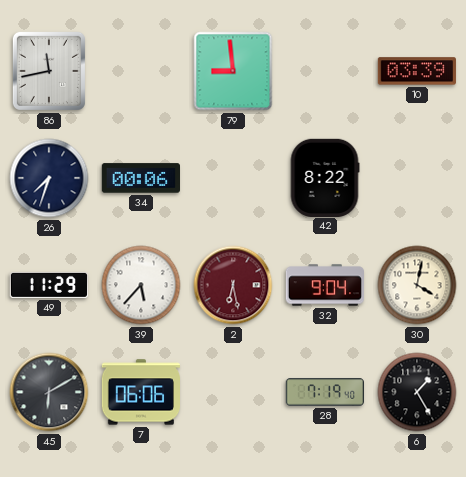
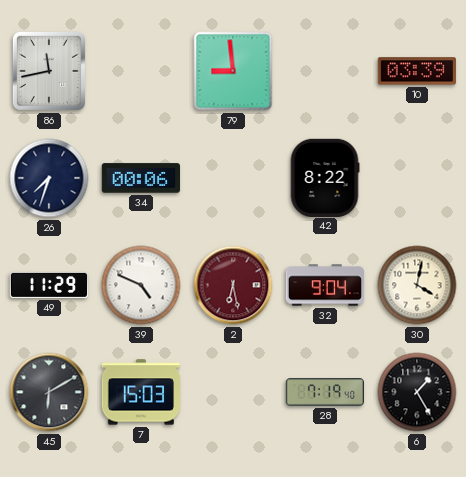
39: 5:37 -> 4:49
7: 06:06 -> 15:03
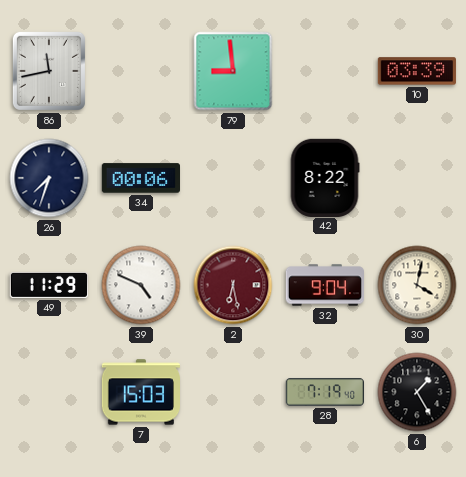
45: 6:10 -> none
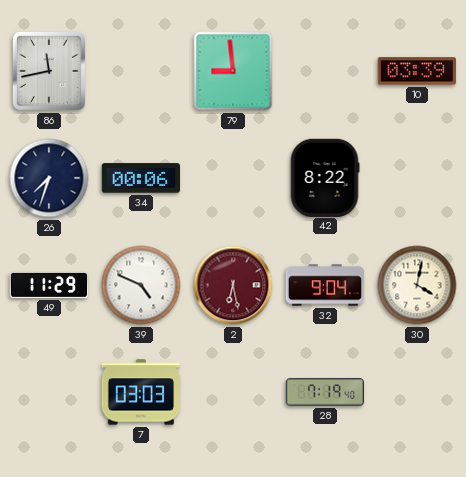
7: 15:03 -> 03:03
6: 1:25 -> none
